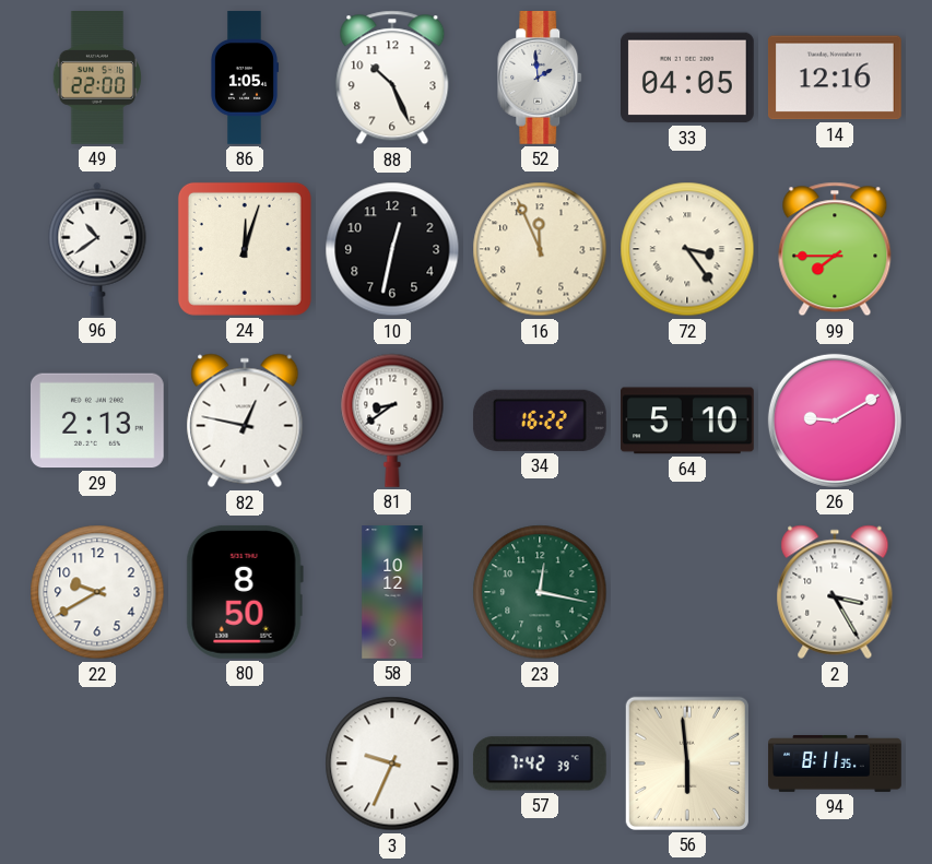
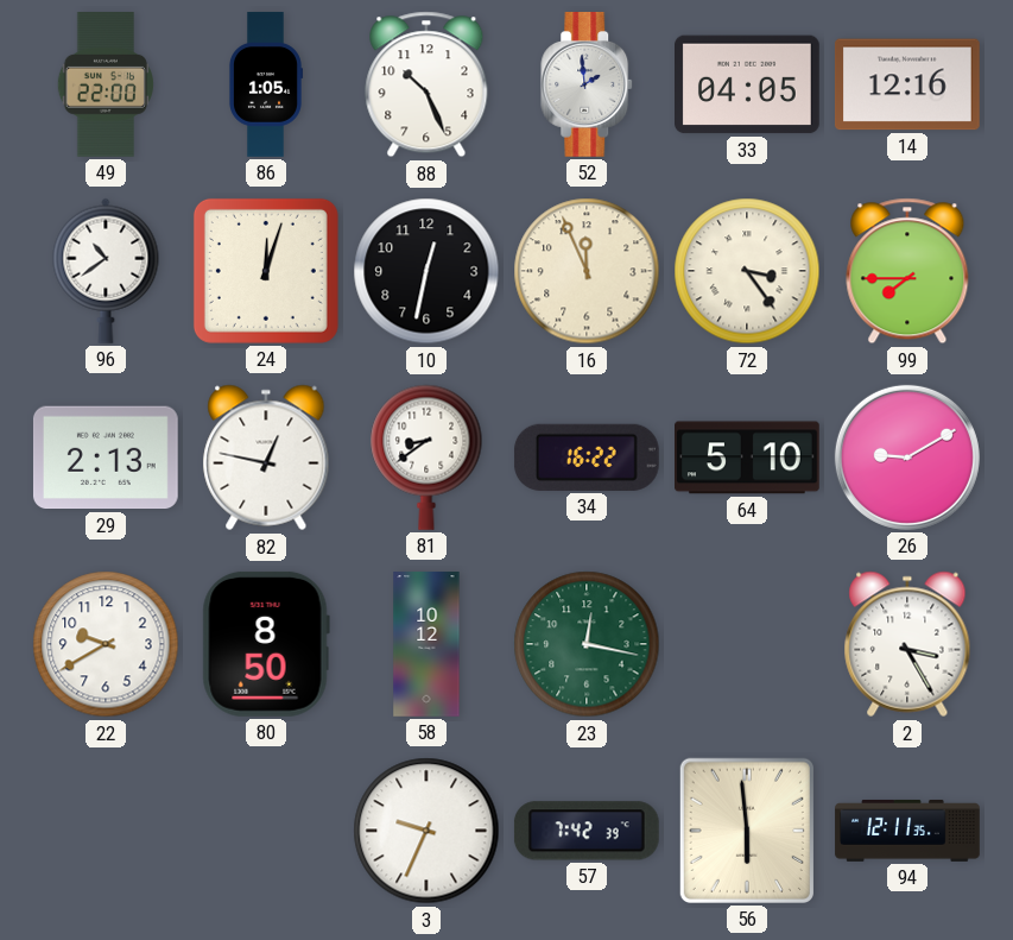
94: 8:11 -> 12:11
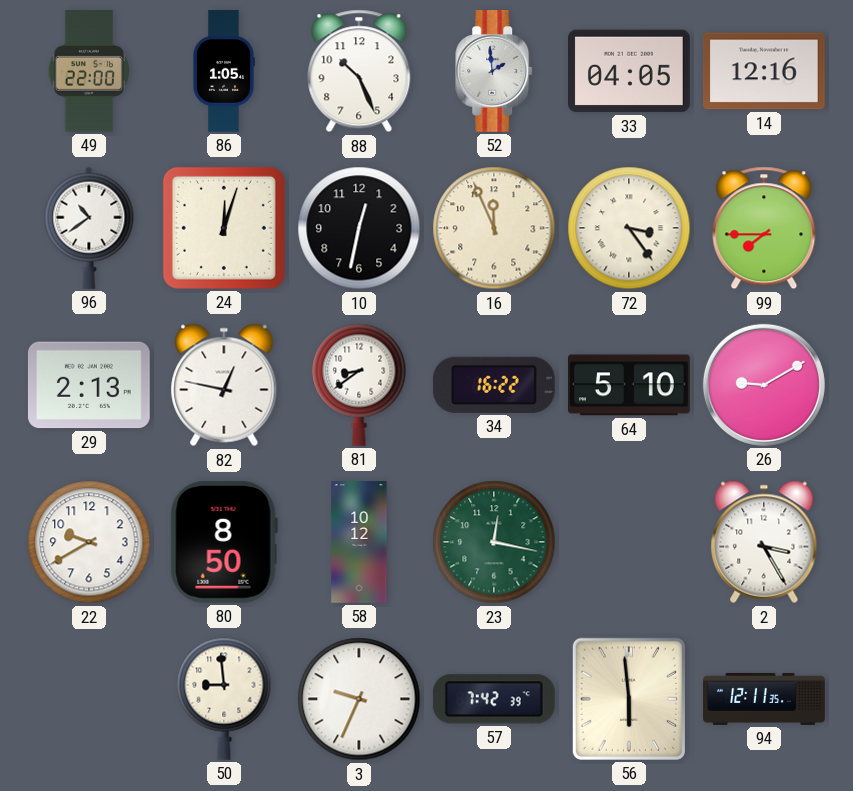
50: none -> 8:59
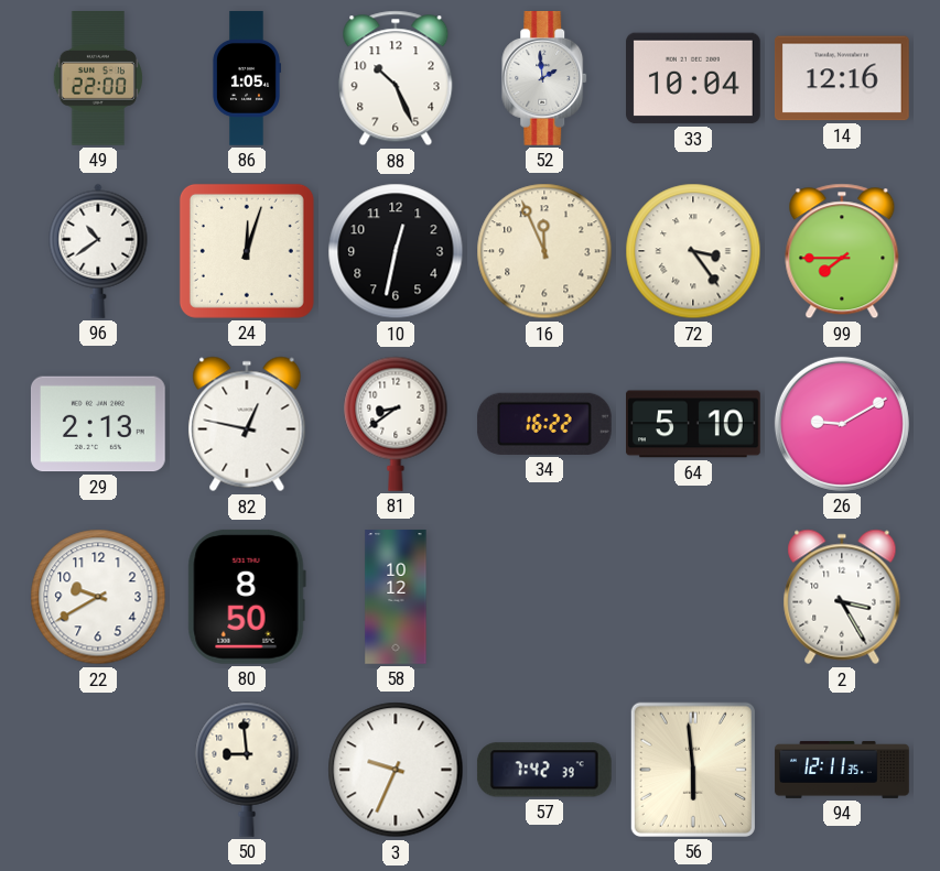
33: 04:05 -> 10:04
23: 12:17 -> none
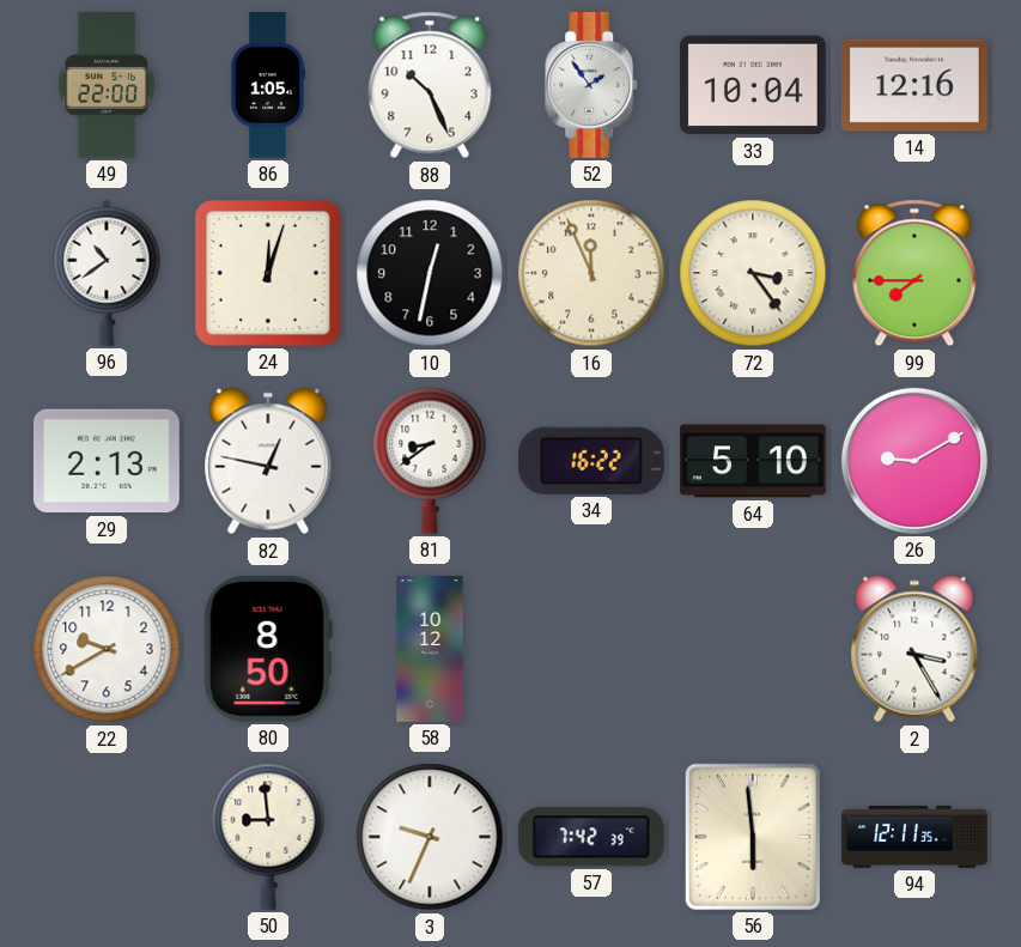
52: 1:59 -> 1:54
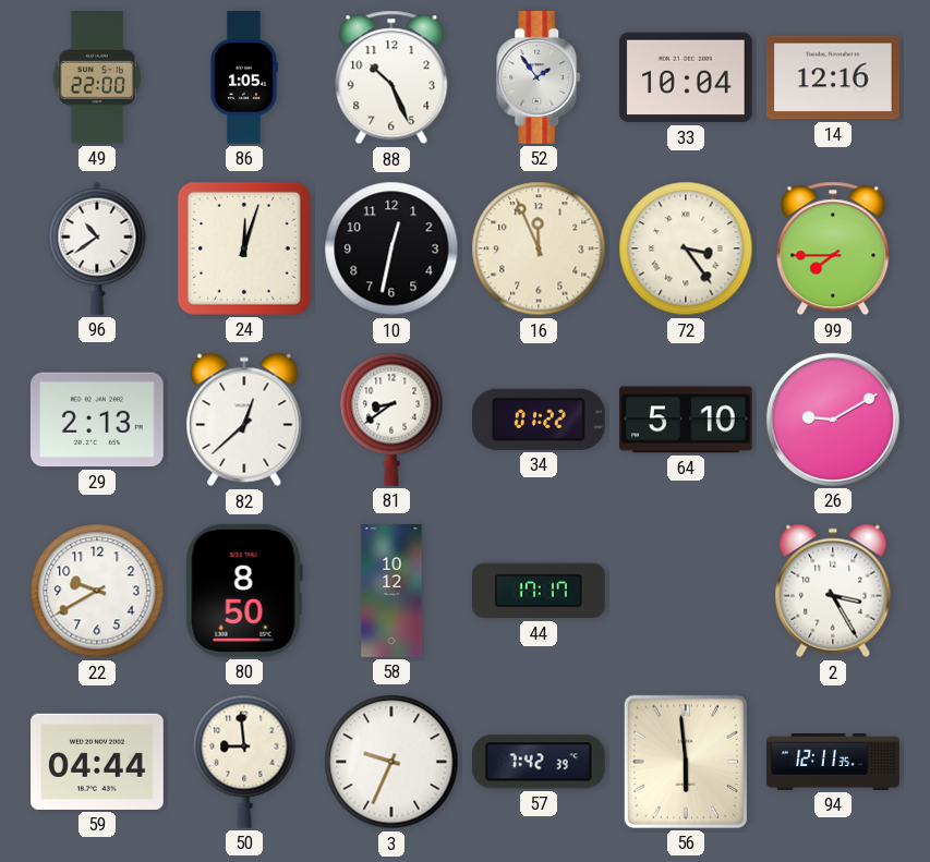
82: 12:47 -> 12:38
34: 16:22 -> 01:22
44: none -> 17:17
59: none -> 04:44
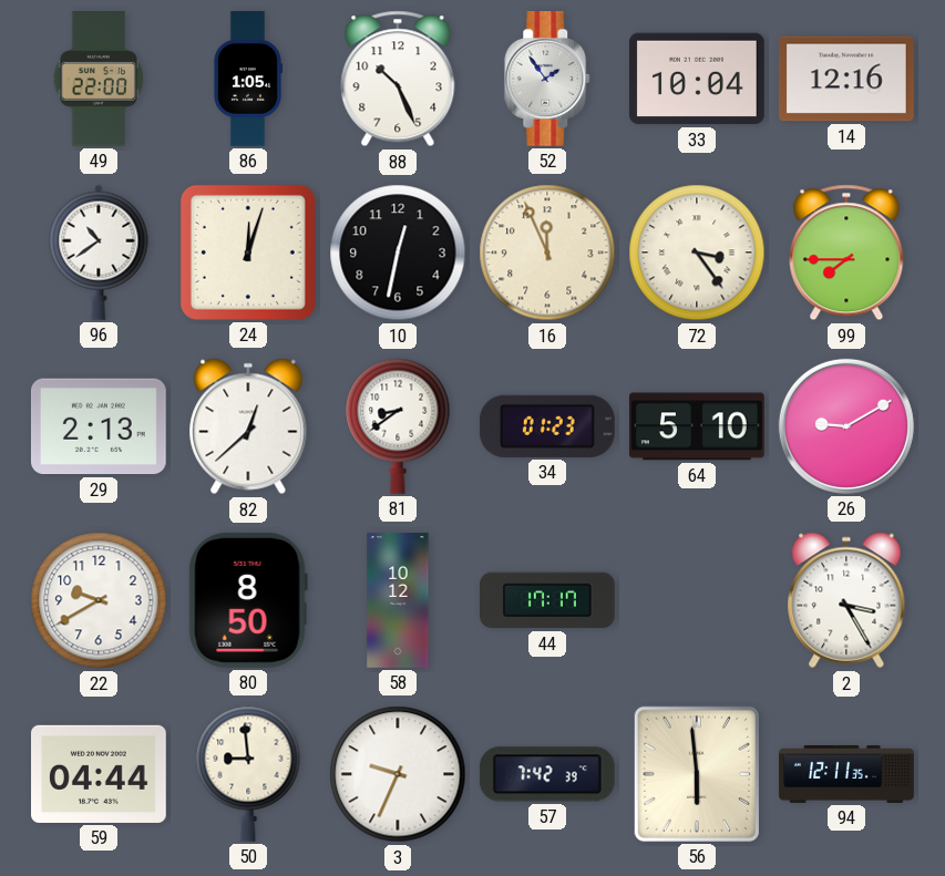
34: 01:22 -> 01:23
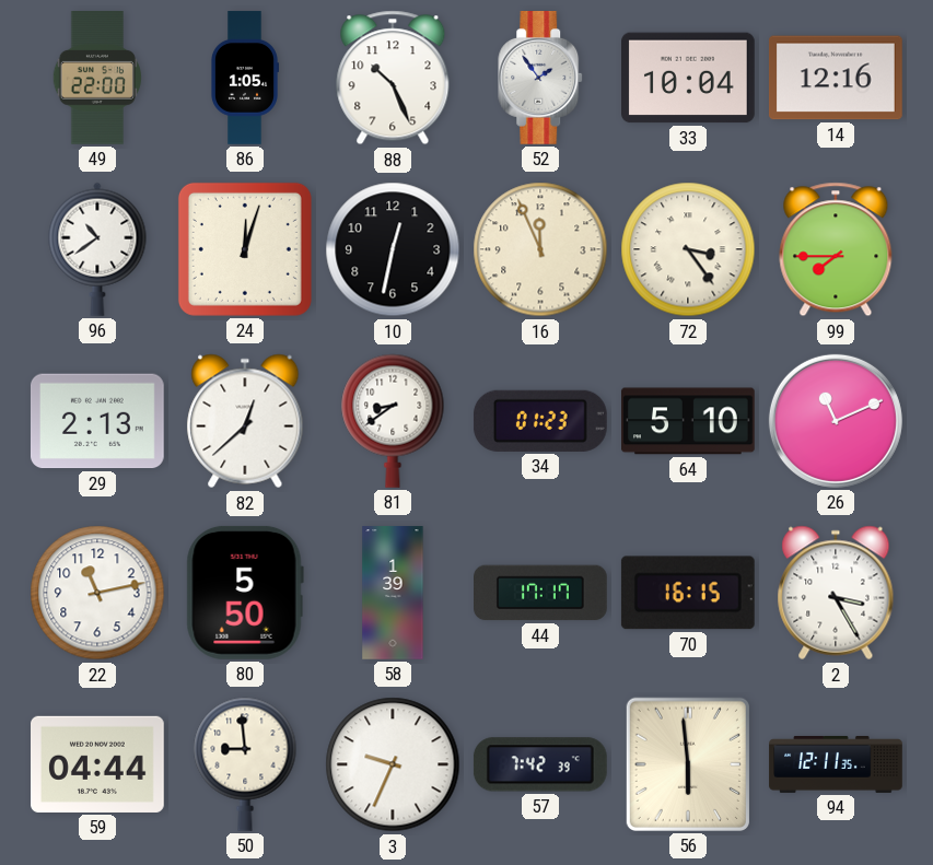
26: 9:10 -> 11:11
22: 9:40 -> 11:13
80: 8:50 -> 5:50
58: 10:12 -> 1:39
70: none -> 16:15
